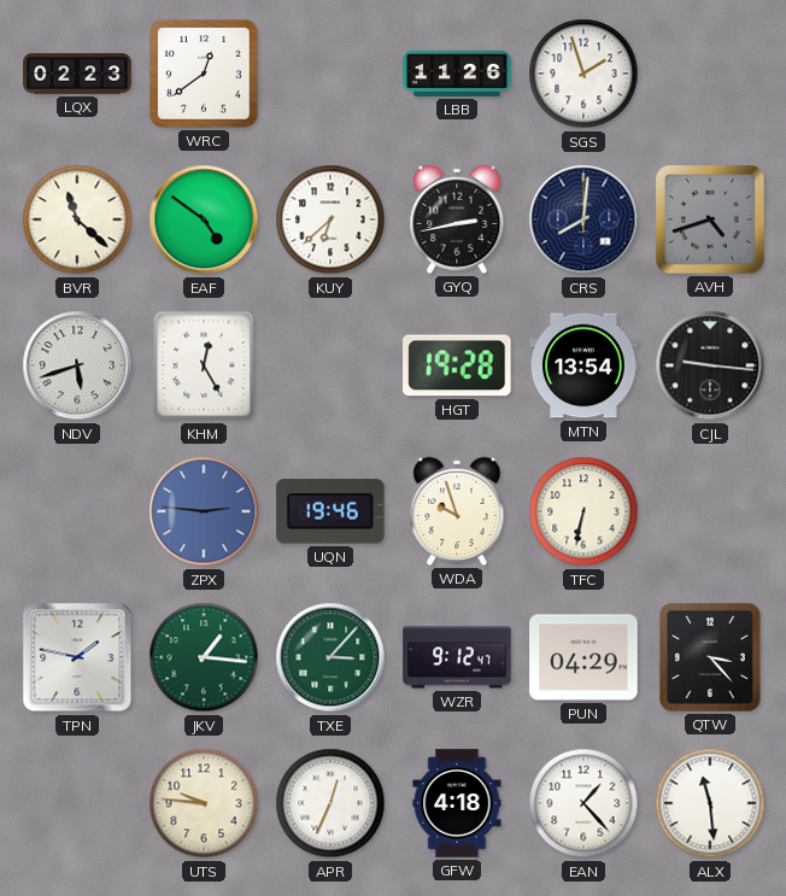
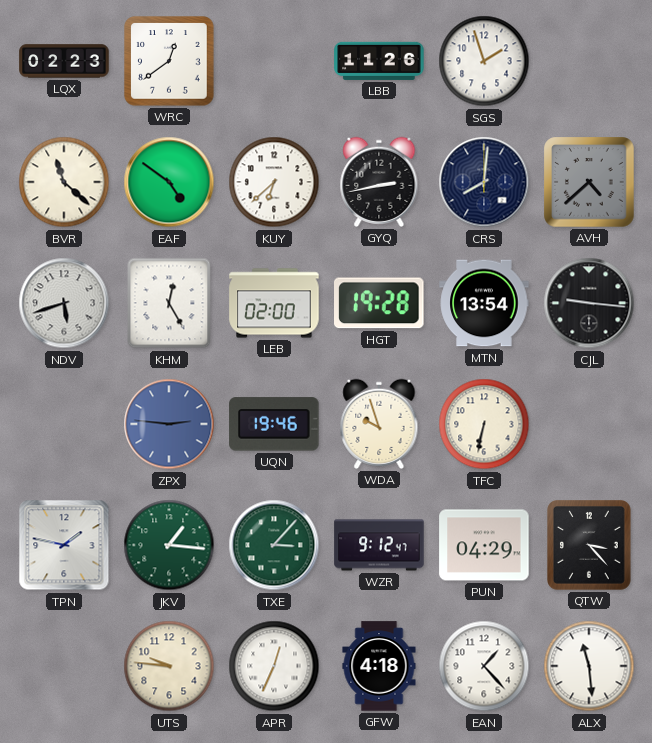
AVH: 4:42 -> 4:38
LEB: none -> 02:00
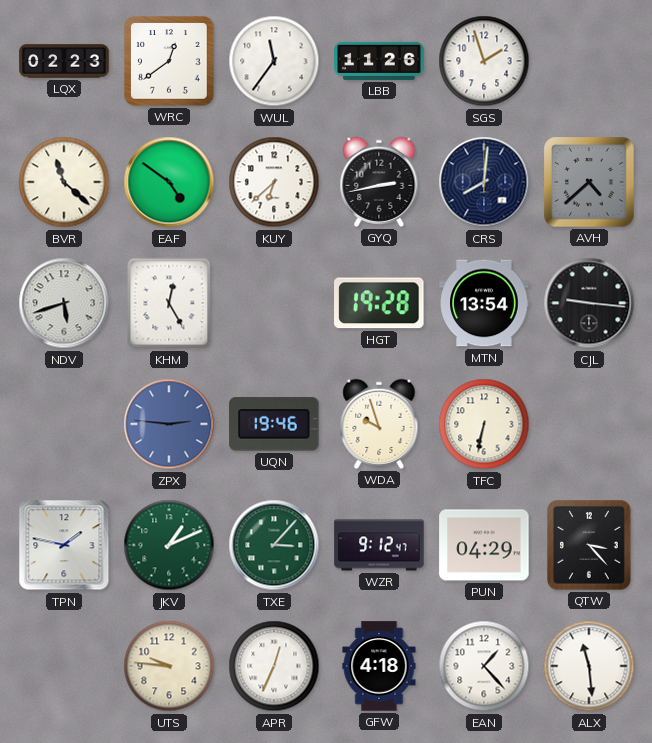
WUL: none -> 11:36
LEB: 02:00 -> none
JKV: 1:16 -> 1:11
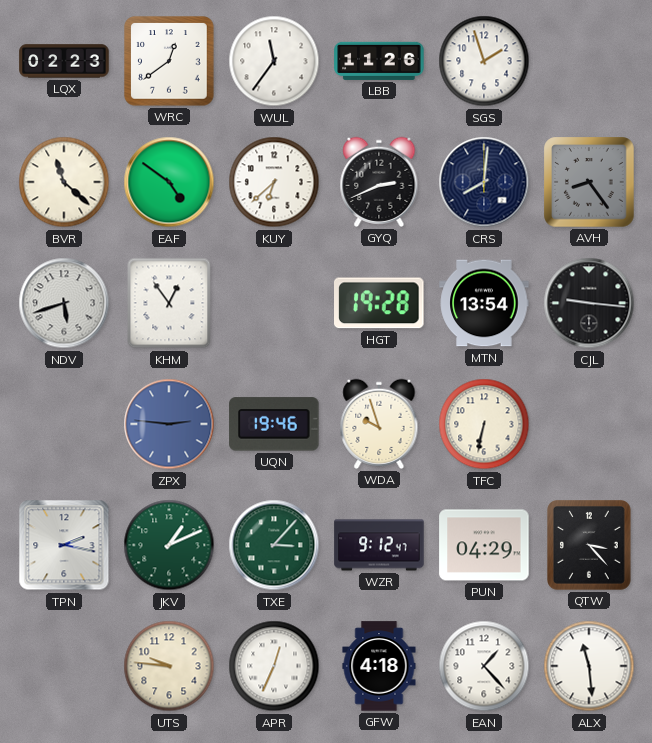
GYQ: 2:43 -> 2:41
AVH: 4:38 -> 8:24
KHM: 12:25 -> 12:54
TPN: 1:47 -> 2:17
